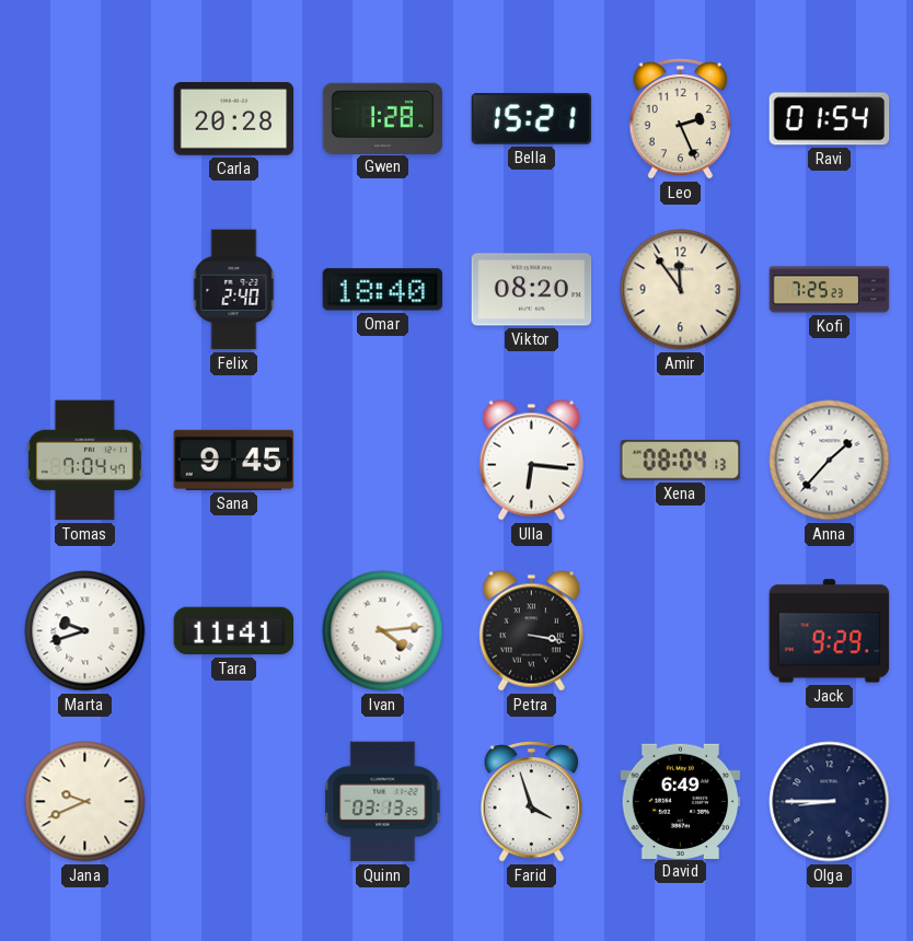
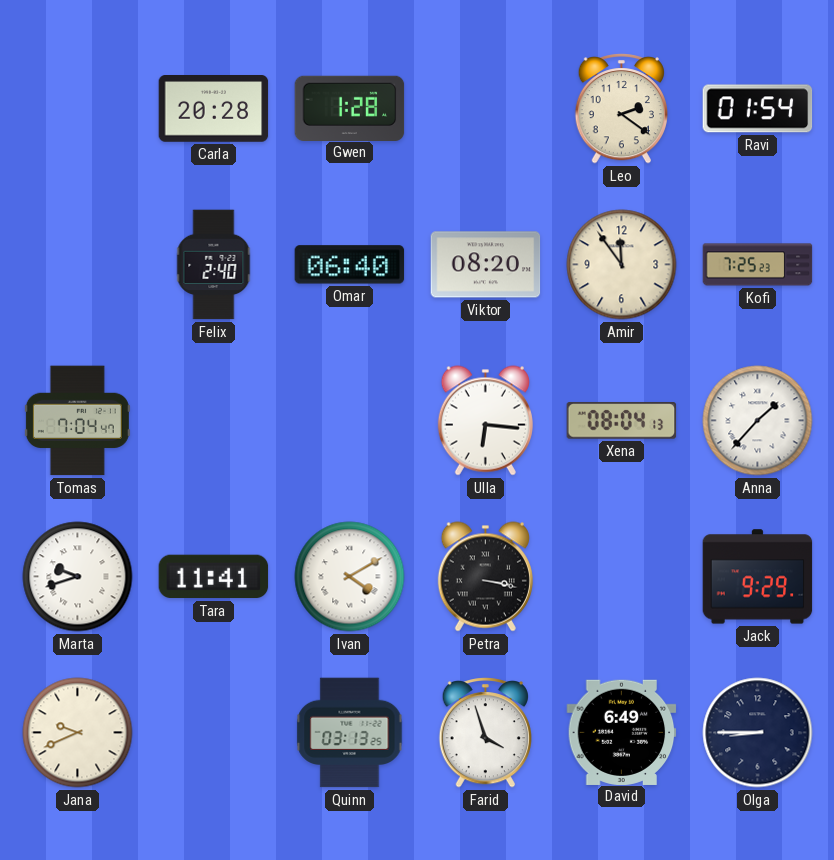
Bella: 15:21 -> none
Leo: 2:26 -> 2:21
Omar: 18:40 -> 06:40
Sana: 9:45 -> none
Ivan: 4:14 -> 4:10
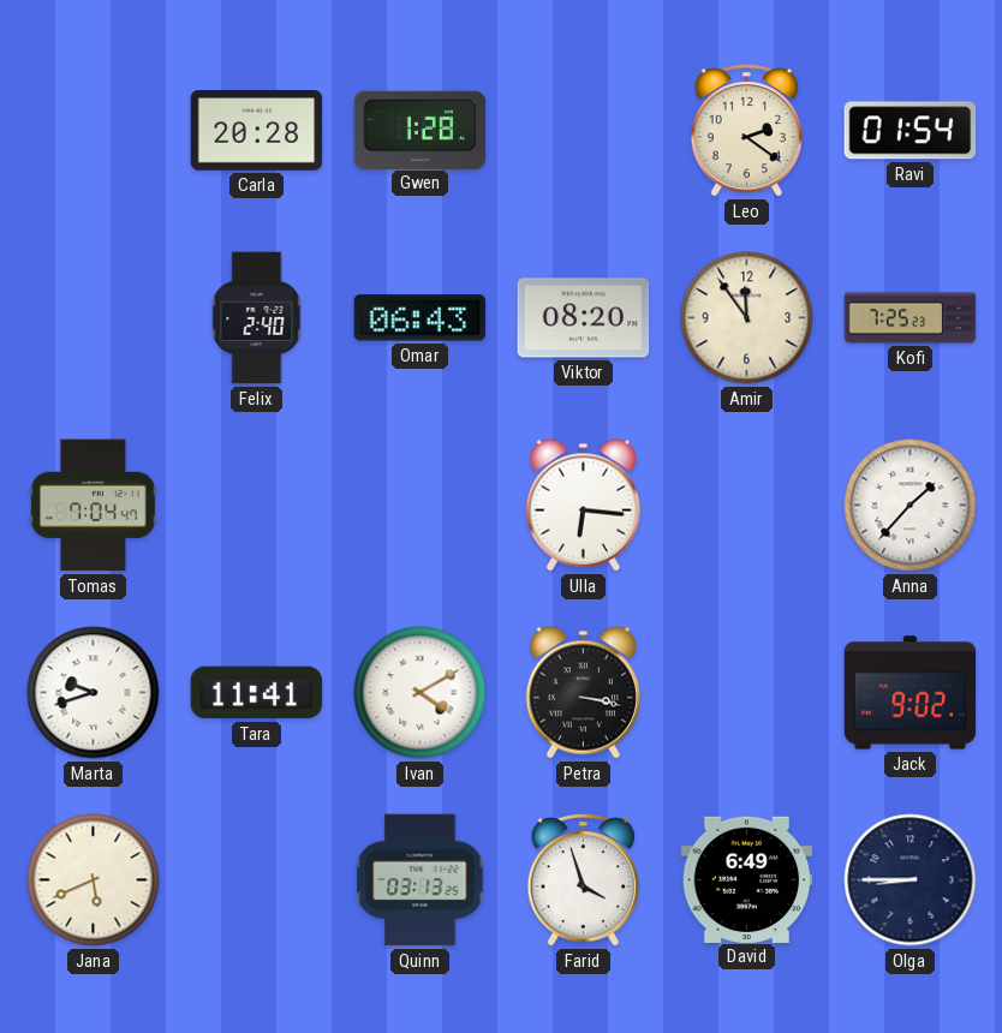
Omar: 06:40 -> 06:43
Xena: 08:04 -> none
Jack: 9:29 -> 9:02
Jana: 9:41 -> 5:41
